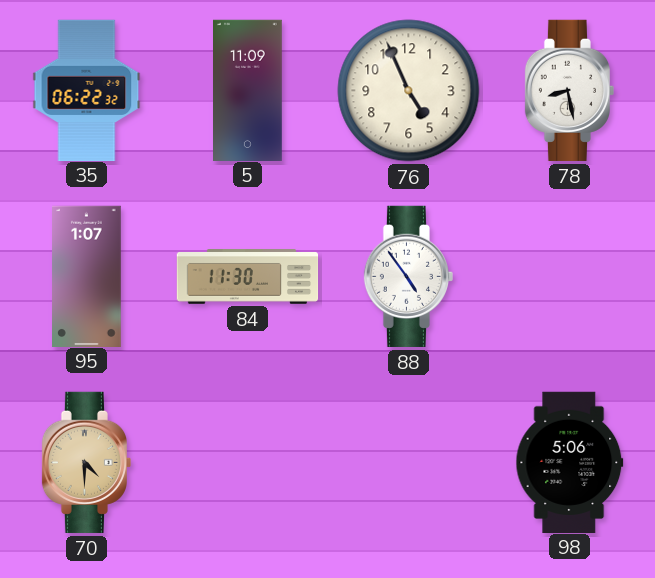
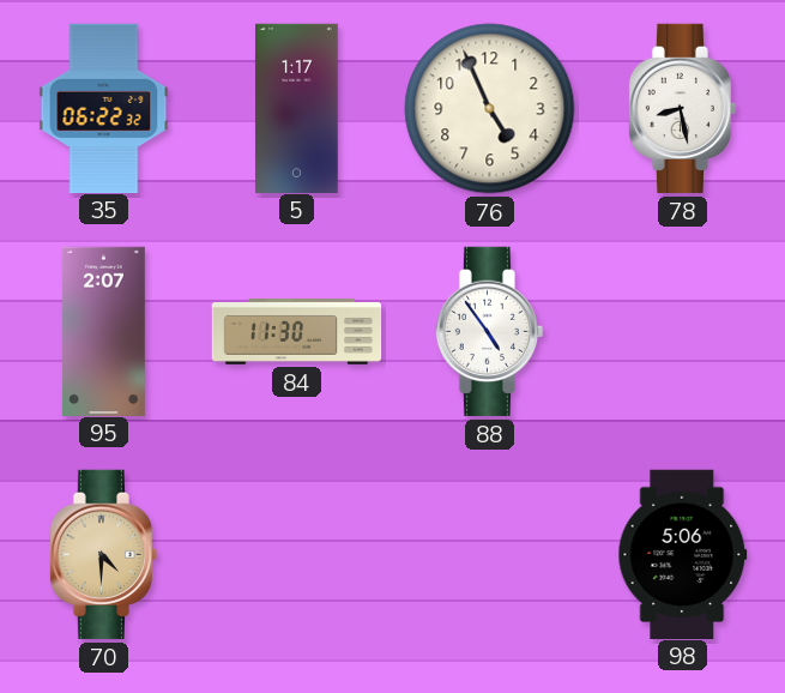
5: 11:09 -> 1:17
95: 1:07 -> 2:07
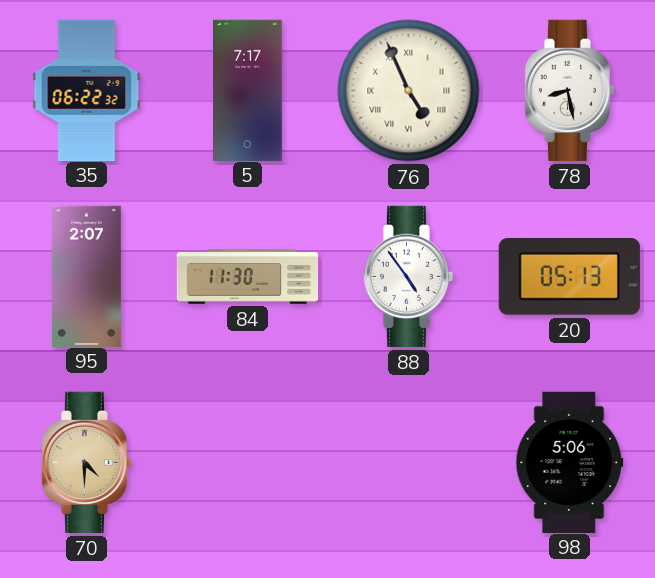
5: 1:17 -> 7:17
76 numerals: Arabic -> Roman
20: none -> 05:13
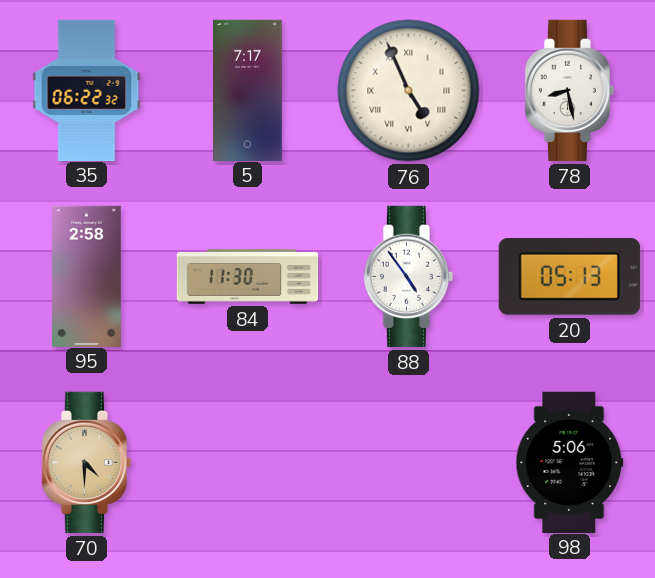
95: 2:07 -> 2:58
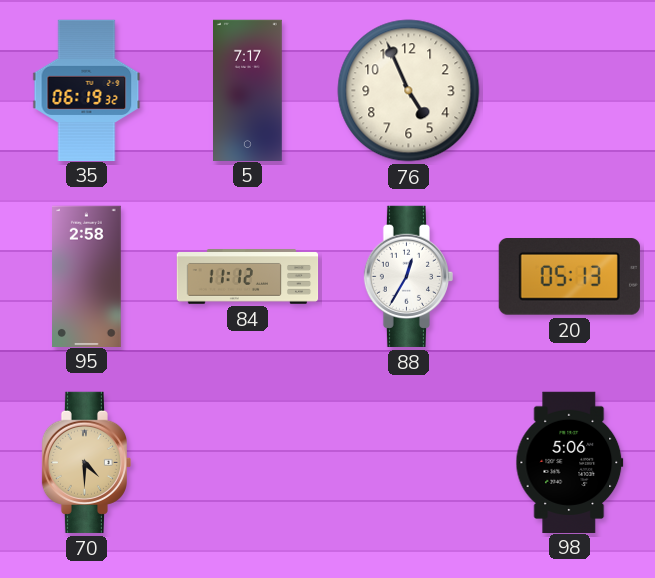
35: 06:22 -> 06:19
76 numerals: Roman -> Arabic
78: 8:28 -> none
84: 11:30 -> 11:12
88: 4:54 -> 12:35
